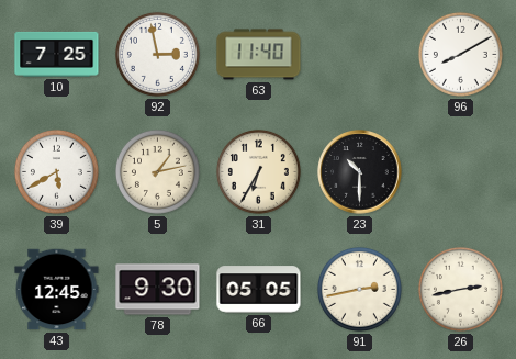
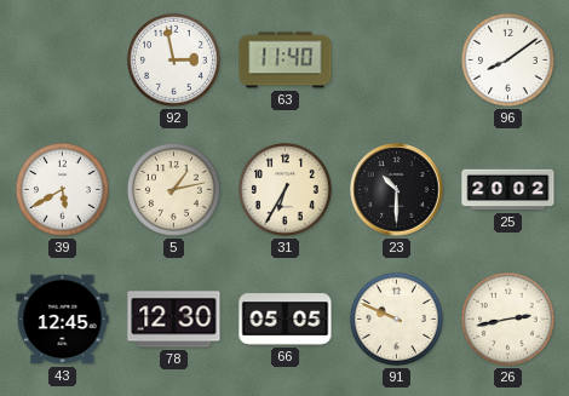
10: 7:25 -> none
96: 8:10 -> 8:09
25: none -> 20:02
78: 9:30 -> 12:30
91: 2:43 -> 9:49
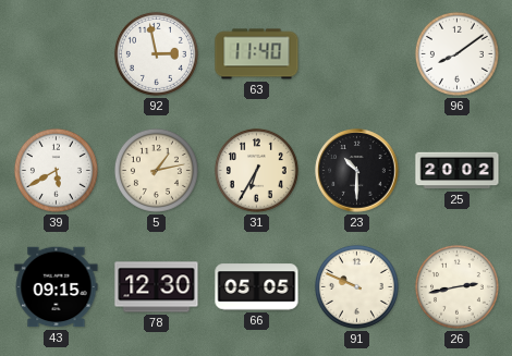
43: 12:45 -> 09:15
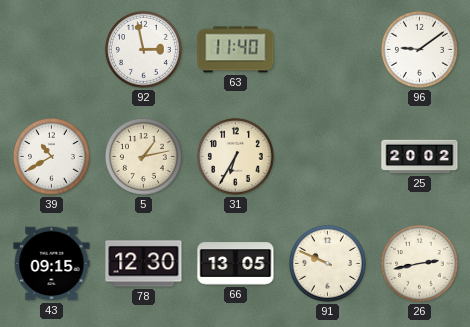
96: 8:09 -> 9:09
39: 5:40 -> 10:40
23: 10:30 -> none
66: 05:05 -> 13:05
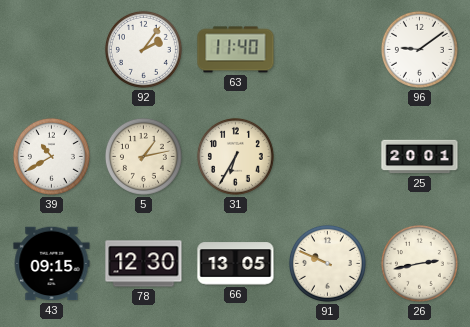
92: 2:58 -> 2:06
25: 20:02 -> 20:01
